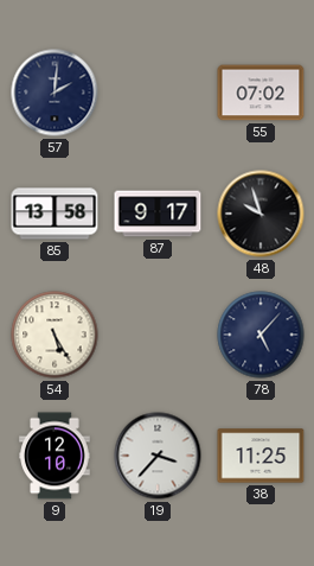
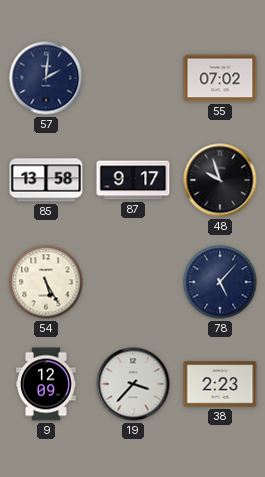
9: 12:10 -> 12:09
38: 11:25 -> 2:23
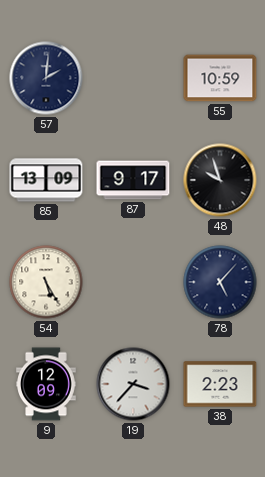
55: 07:02 -> 10:59
85: 13:58 -> 13:09
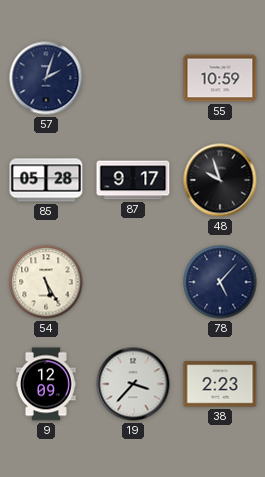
57: 2:01 -> 2:03
85: 13:09 -> 05:28
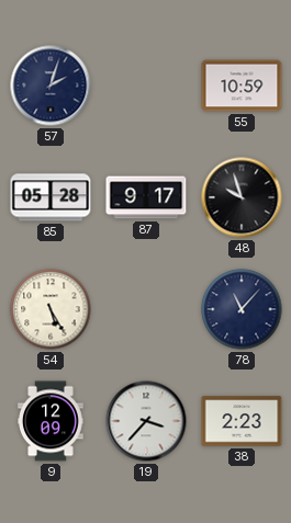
78: 5:07 -> 11:07
